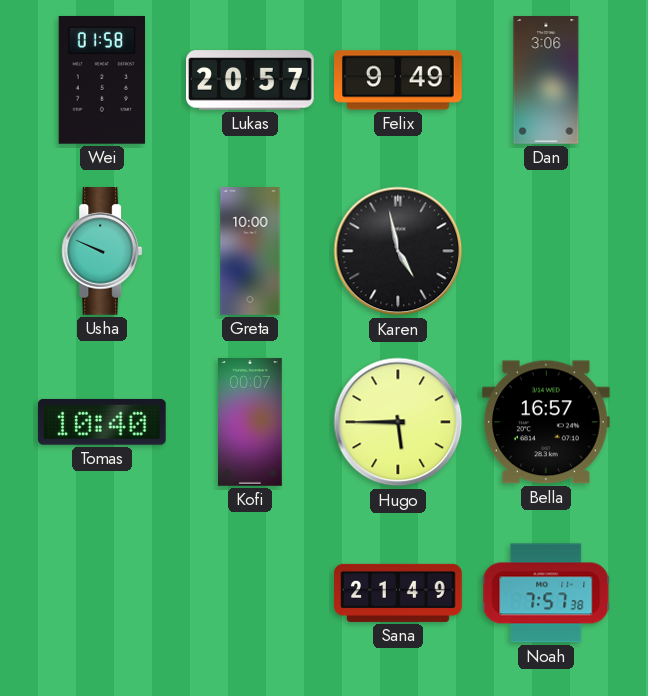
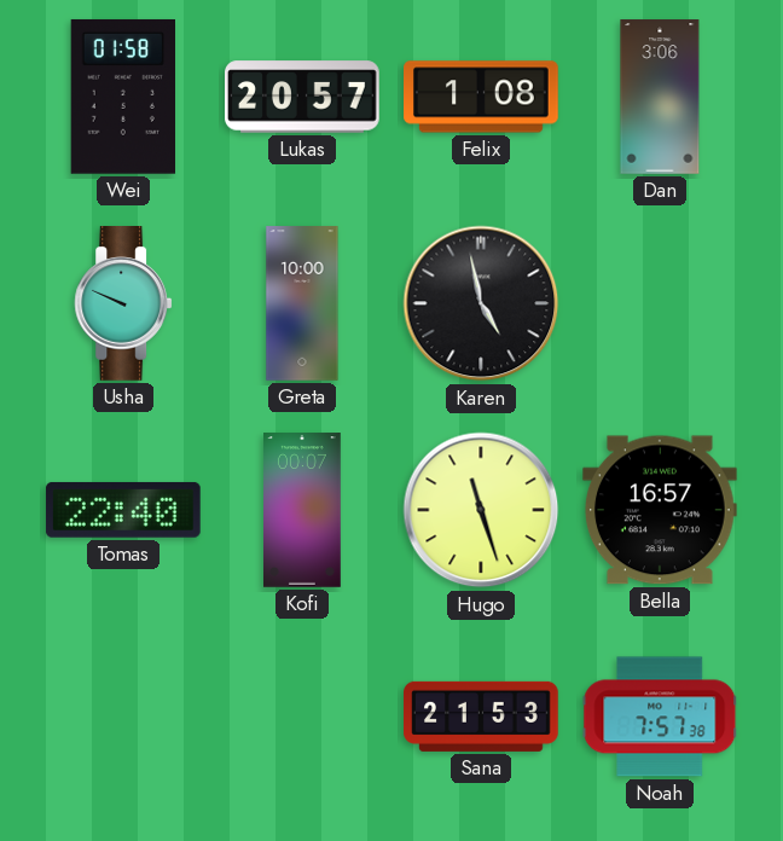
Felix: 9:49 -> 1:08
Tomas: 10:40 -> 22:40
Hugo: 5:45 -> 11:27
Sana: 21:49 -> 21:53
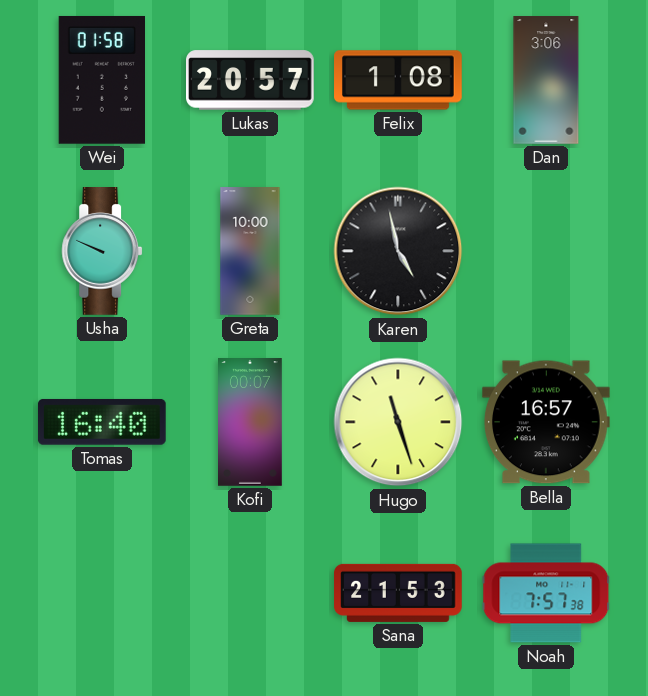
Tomas: 22:40 -> 16:40
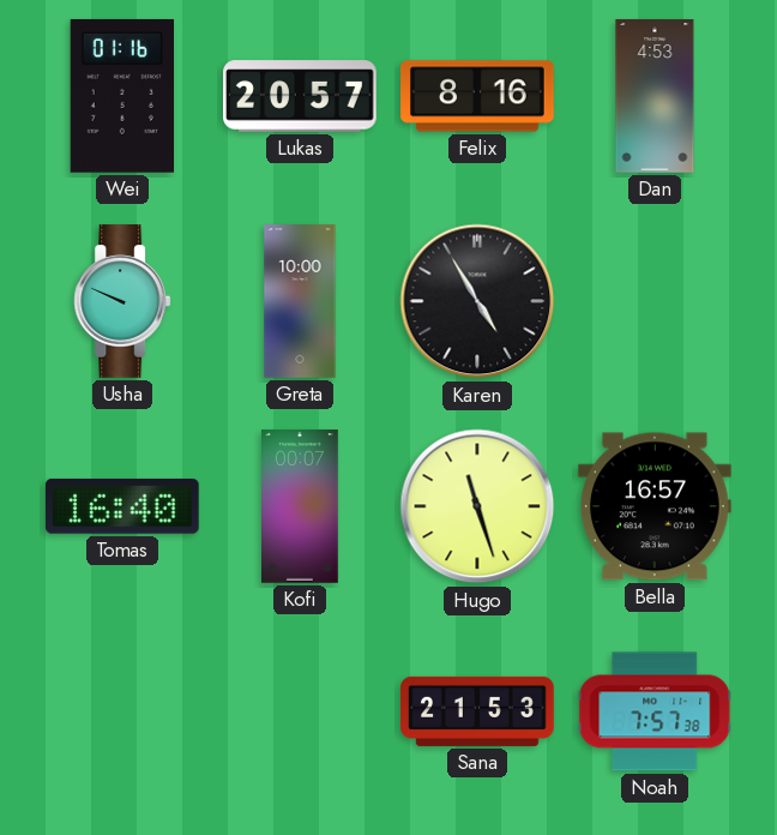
Wei: 01:58 -> 01:16
Felix: 1:08 -> 8:16
Dan: 3:06 -> 4:53
Karen: 4:58 -> 4:55
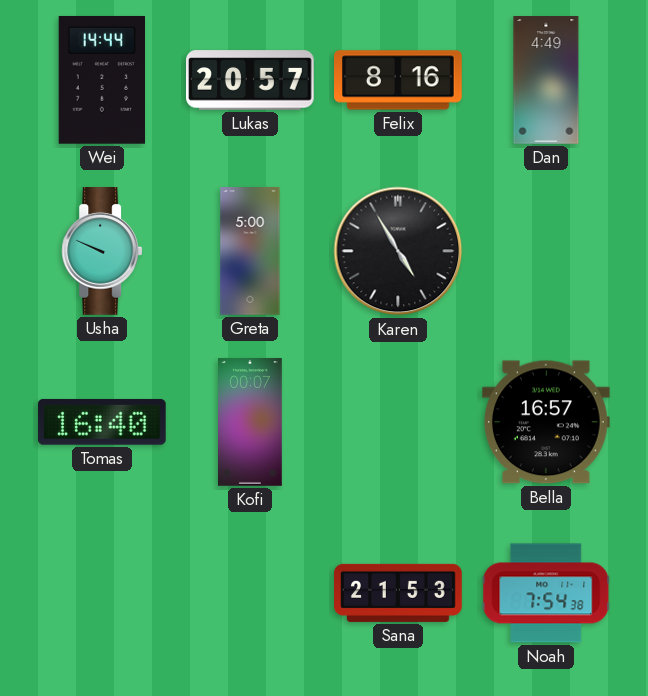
Wei: 01:16 -> 14:44
Dan: 4:53 -> 4:49
Greta: 10:00 -> 5:00
Hugo: 11:27 -> none
Noah: 7:57 -> 7:54
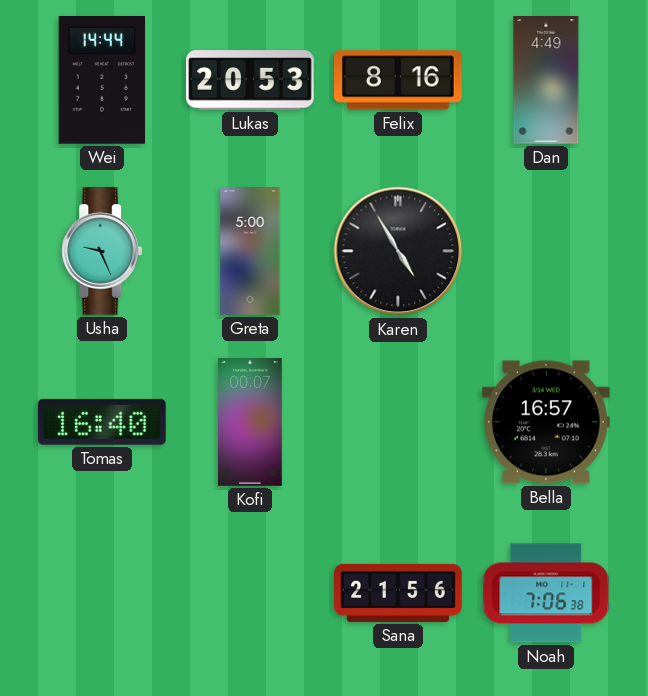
Lukas: 20:57 -> 20:53
Usha: 9:49 -> 9:26
Sana: 21:53 -> 21:56
Noah: 7:54 -> 7:06
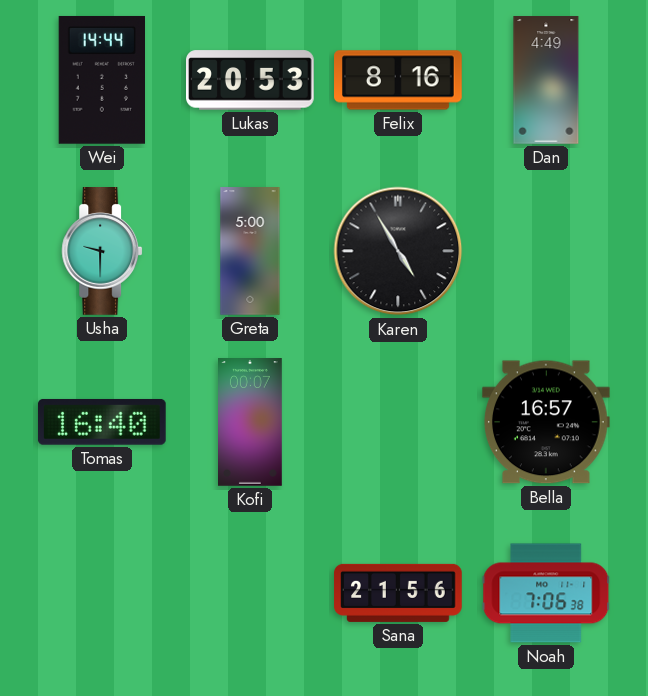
Usha: 9:26 -> 9:30
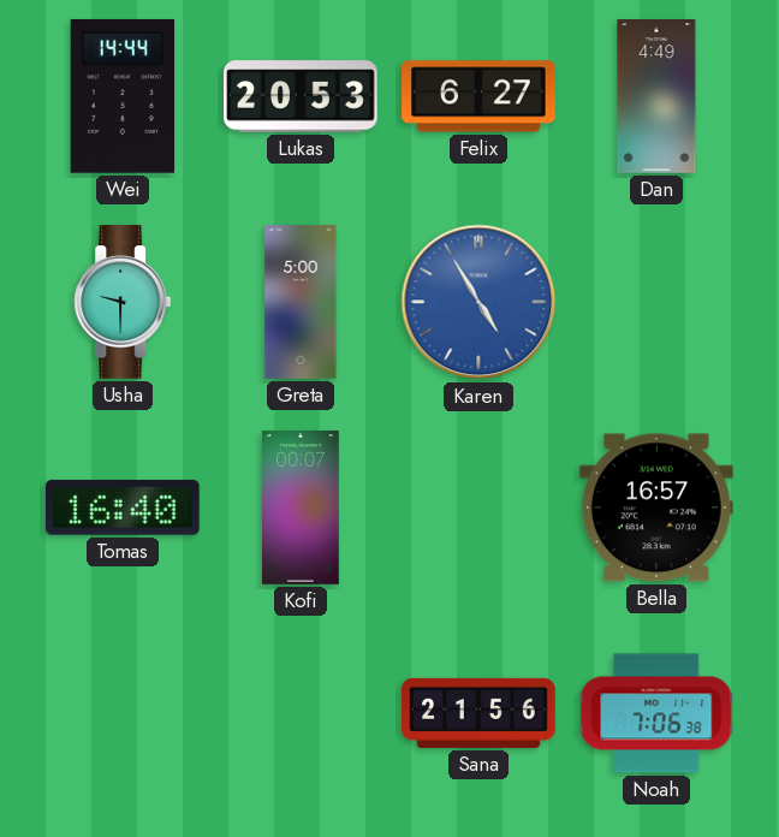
Felix: 8:16 -> 6:27
Karen dial: black -> blue
